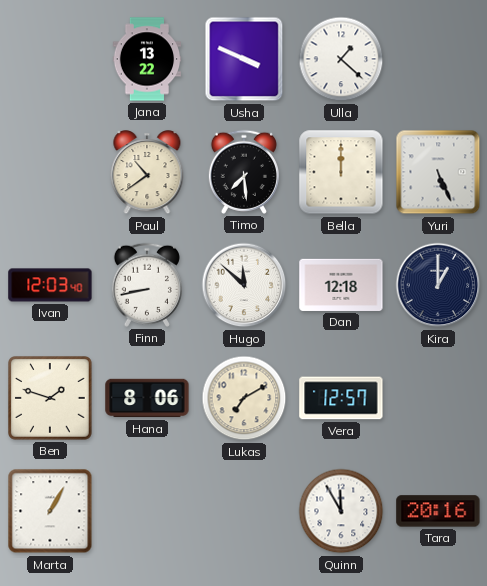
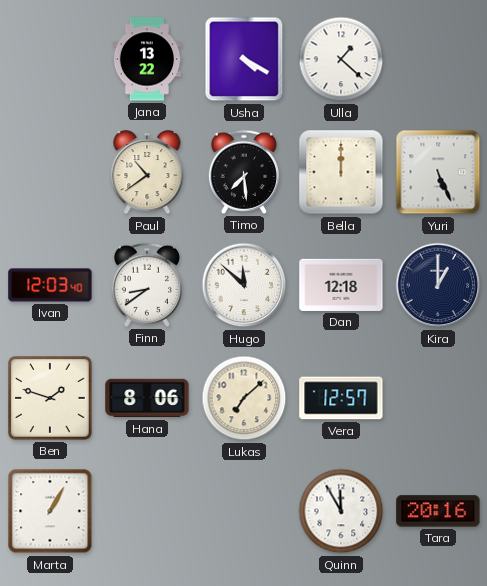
Usha: 3:49 -> 4:20
Finn: 8:43 -> 8:39
Lukas: 7:10 -> 7:08
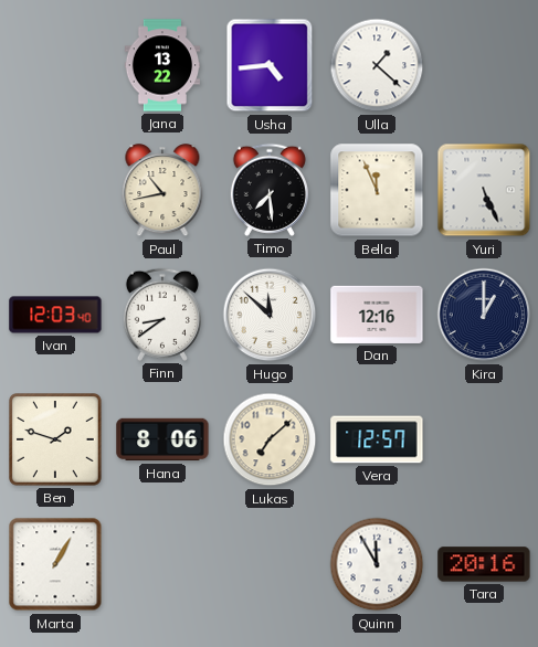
Usha: 4:20 -> 4:44
Paul: 10:39 -> 10:43
Bella: 12:00 -> 11:56
Dan: 12:18 -> 12:16
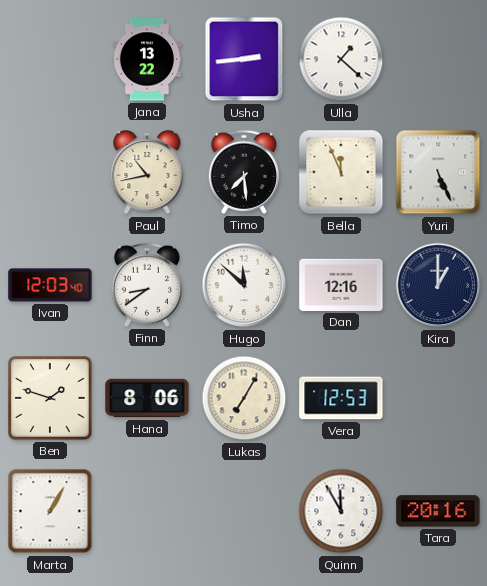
Usha: 4:44 -> 2:44
Lukas: 7:08 -> 7:05
Vera: 12:57 -> 12:53
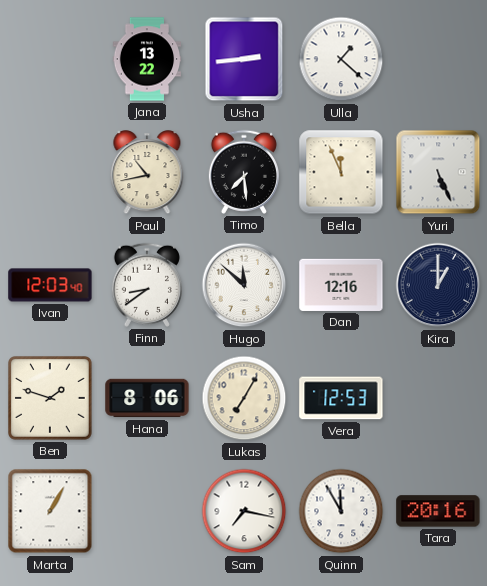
Sam: none -> 7:17
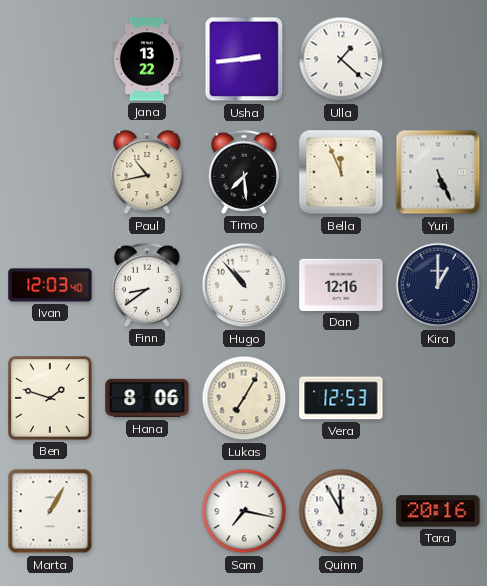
Hugo: 11:52 -> 10:53
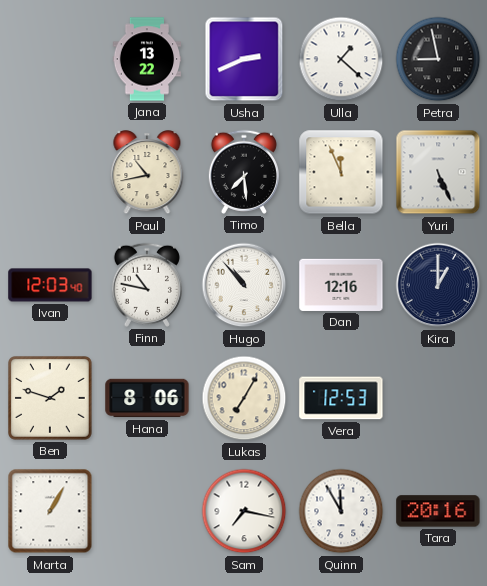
Usha: 2:44 -> 2:41
Petra: none -> 8:58
Finn: 8:39 -> 10:47
